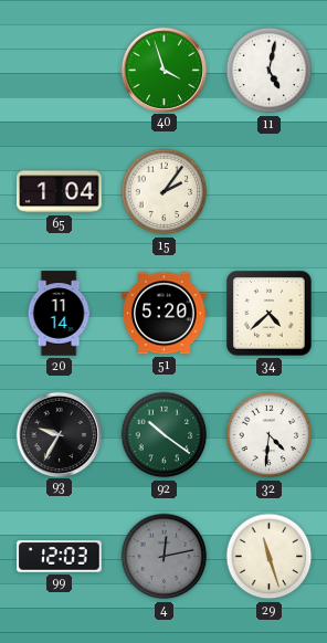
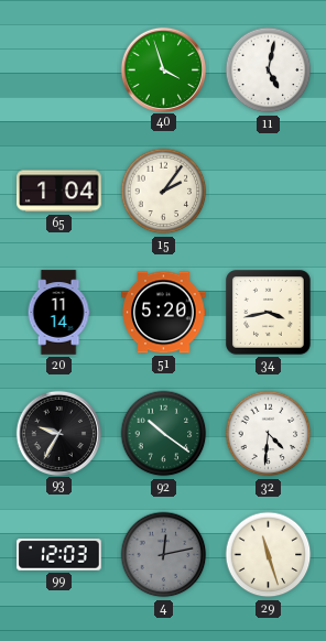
34: 4:38 -> 3:43
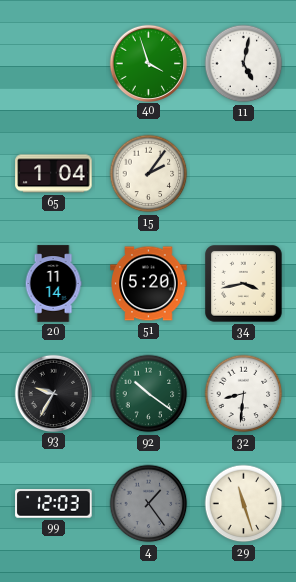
32: 4:31 -> 8:31
4: 12:13 -> 1:24
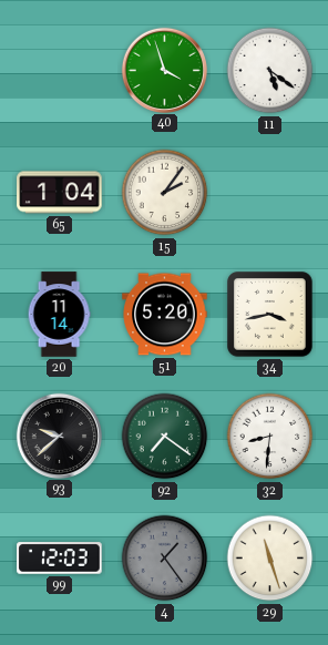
11: 5:02 -> 5:21
93: 9:35 -> 9:38
92: 10:21 -> 7:21
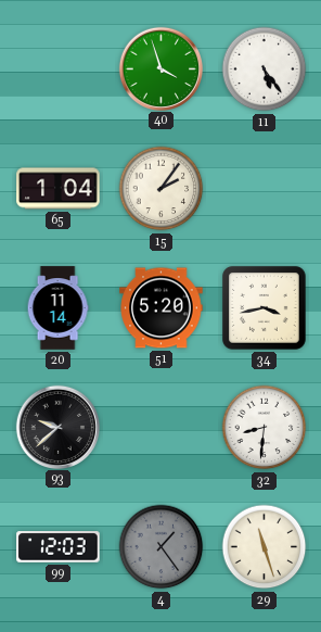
11: 5:21 -> 5:24
92: 7:21 -> none
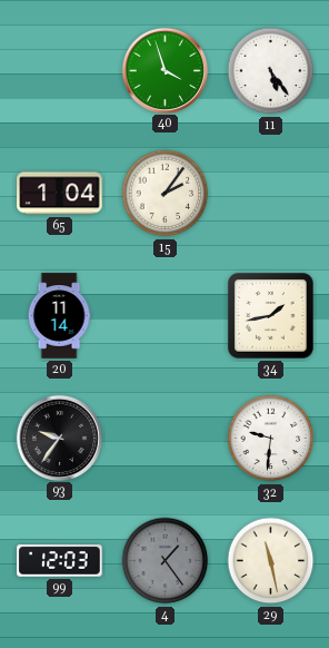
51: 5:20 -> none
34: 3:43 -> 1:43
93: 9:38 -> 9:36
32: 8:31 -> 9:31
29: 11:27 -> 11:28
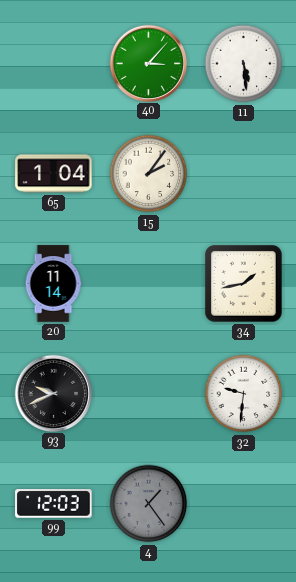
40: 3:57 -> 3:07
11: 5:24 -> 5:29
93: 9:36 -> 9:41
29: 11:28 -> none
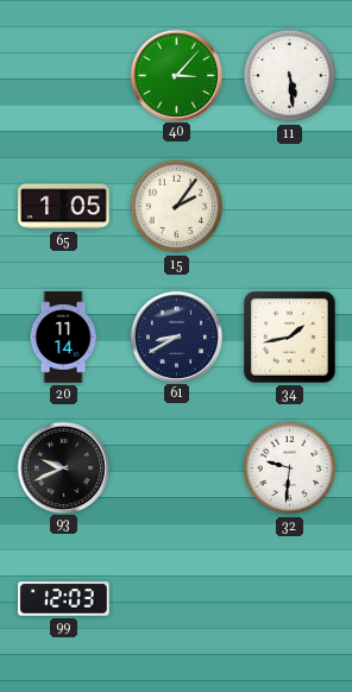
65: 1:04 -> 1:05
61: none -> 8:40
4: 1:24 -> none
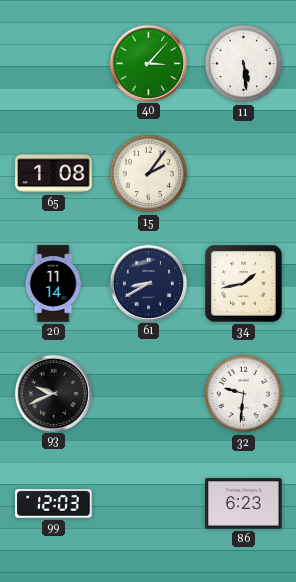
65: 1:05 -> 1:08
86: none -> 6:23
